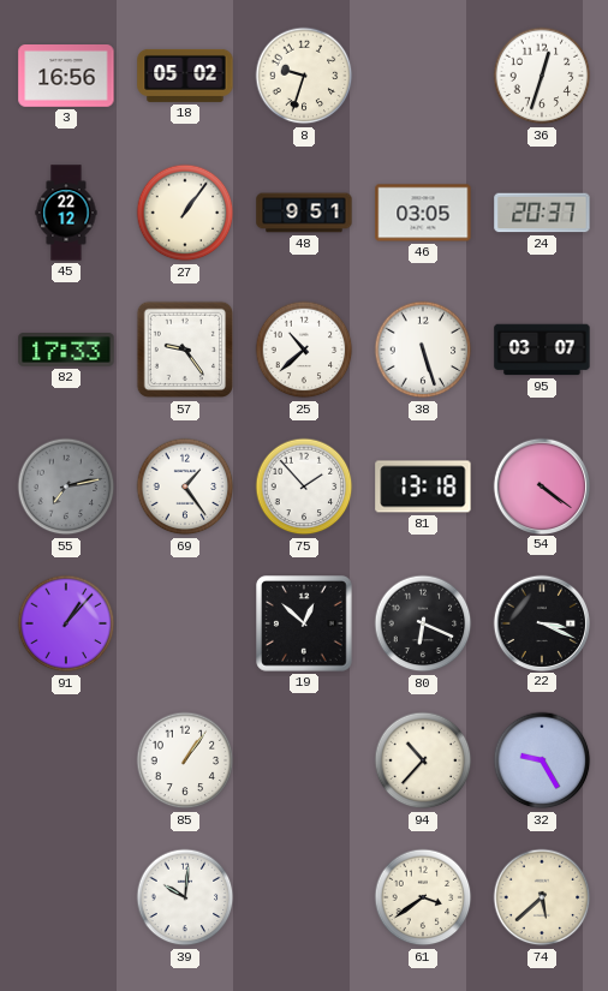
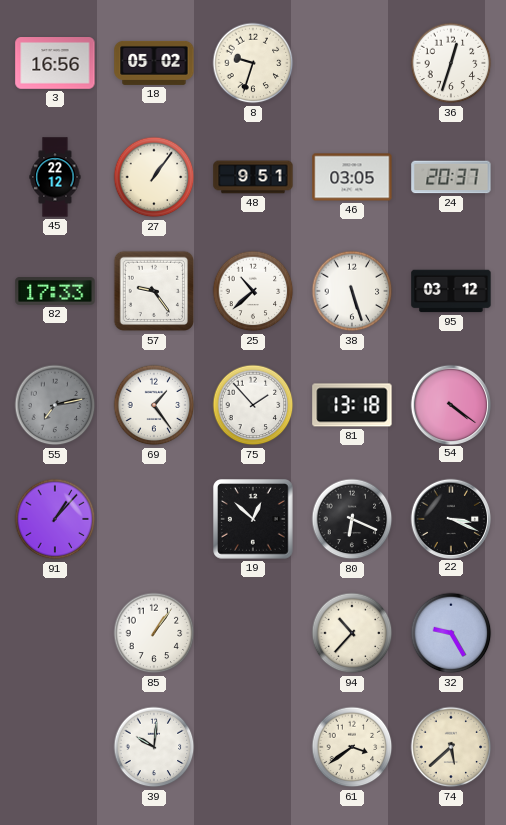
95: 03:07 -> 03:12
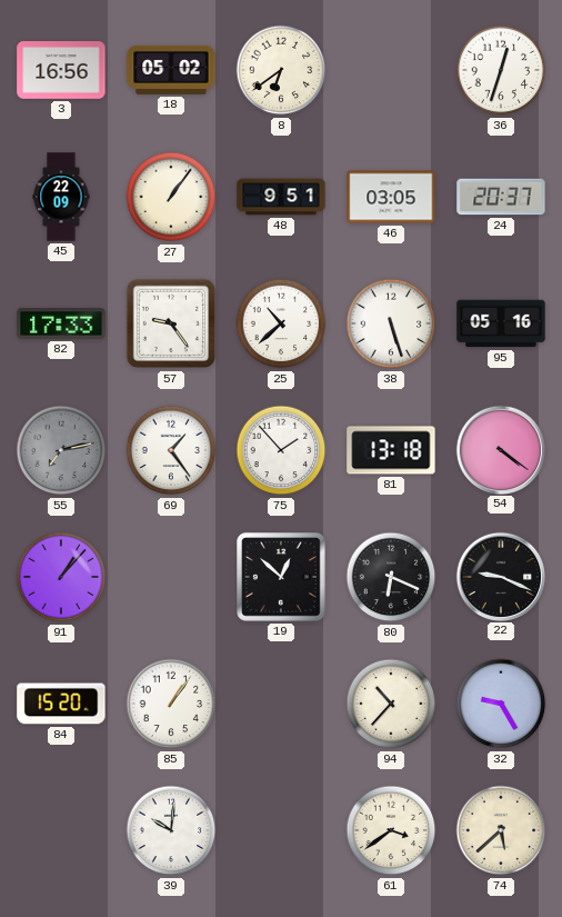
8: 9:33 -> 6:39
45: 22:12 -> 22:09
95: 03:12 -> 05:16
22: 3:19 -> 9:19
84: none -> 15:20
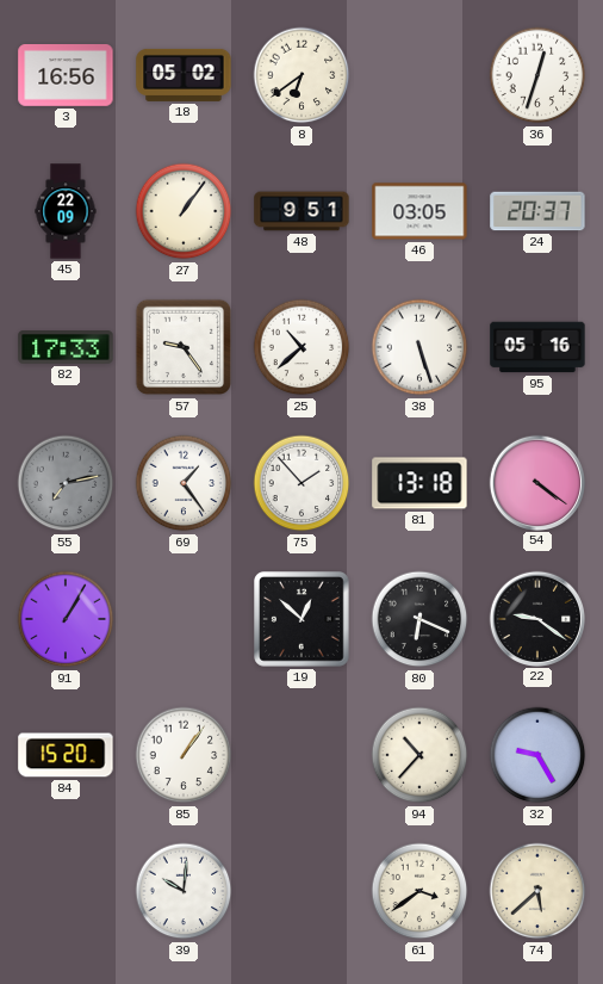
91: 1:07 -> 1:05
22: 9:19 -> 9:21
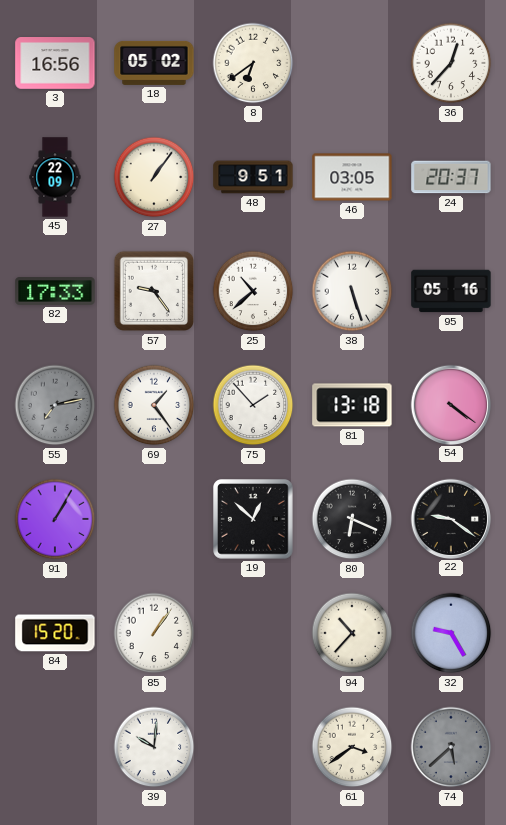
36: 12:33 -> 12:37
74 dial: cream -> grey
